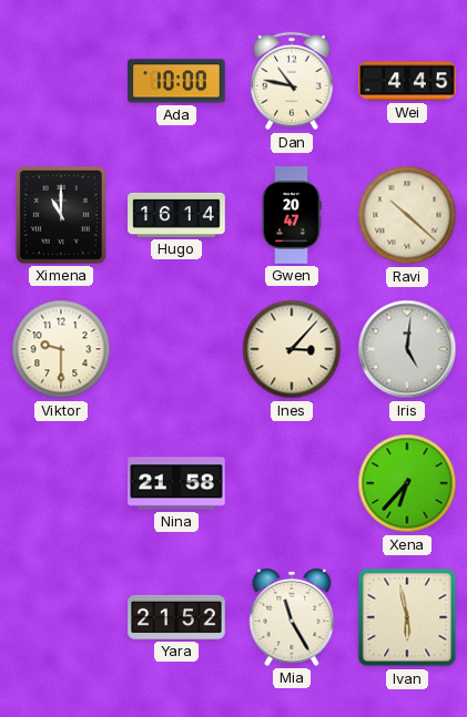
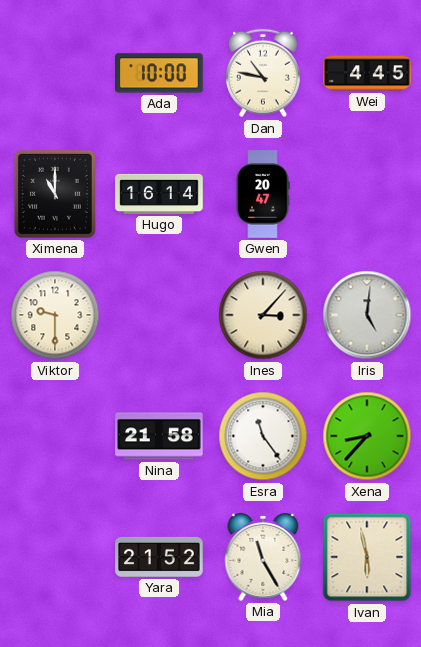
Ravi: 10:22 -> none
Esra: none -> 11:24
Xena: 6:37 -> 8:37
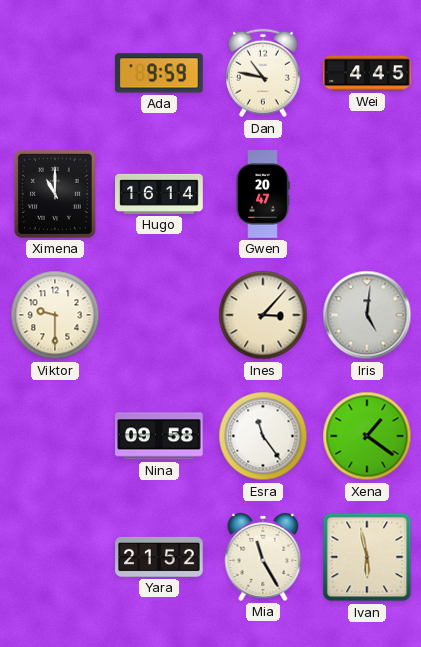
Ada: 10:00 -> 9:59
Nina: 21:58 -> 09:58
Xena: 8:37 -> 1:21
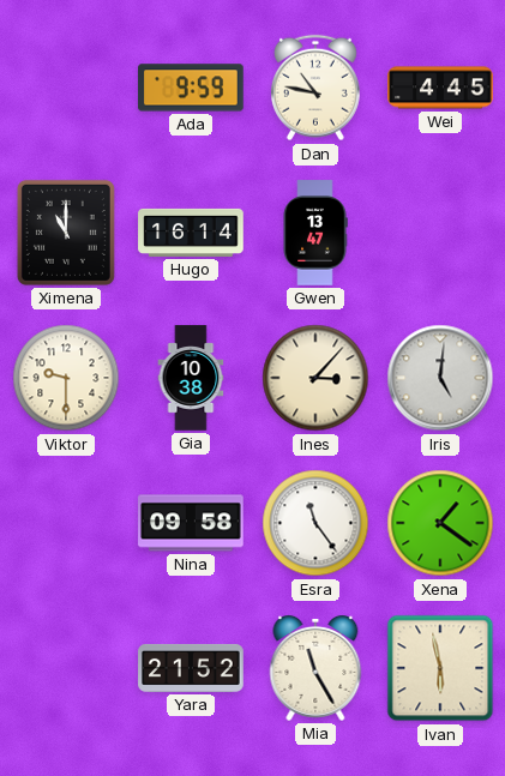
Gwen: 20:47 -> 13:47
Gia: none -> 10:38
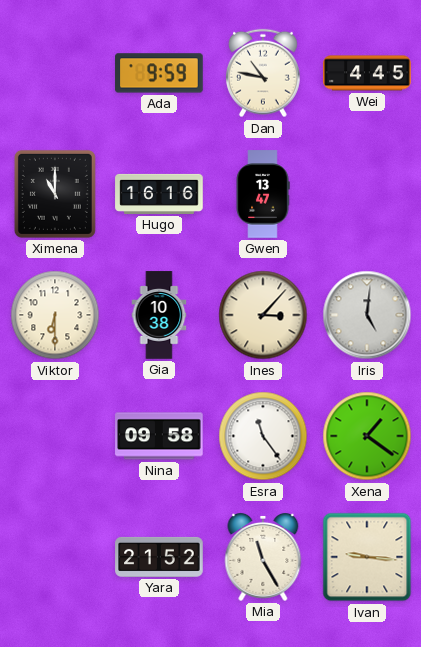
Hugo: 16:14 -> 16:16
Viktor: 9:30 -> 6:30
Ivan: 5:58 -> 9:16
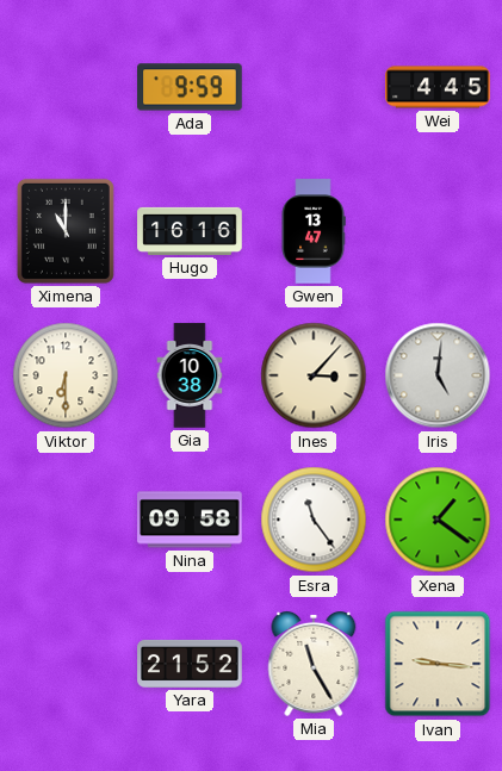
Dan: 10:47 -> none
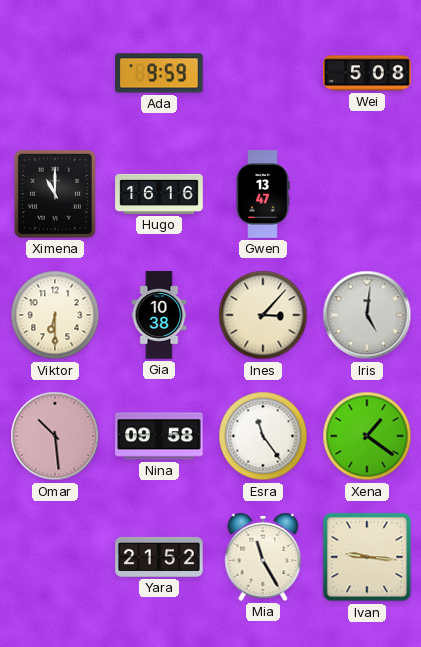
Wei: 4:45 -> 5:08
Omar: none -> 10:29
